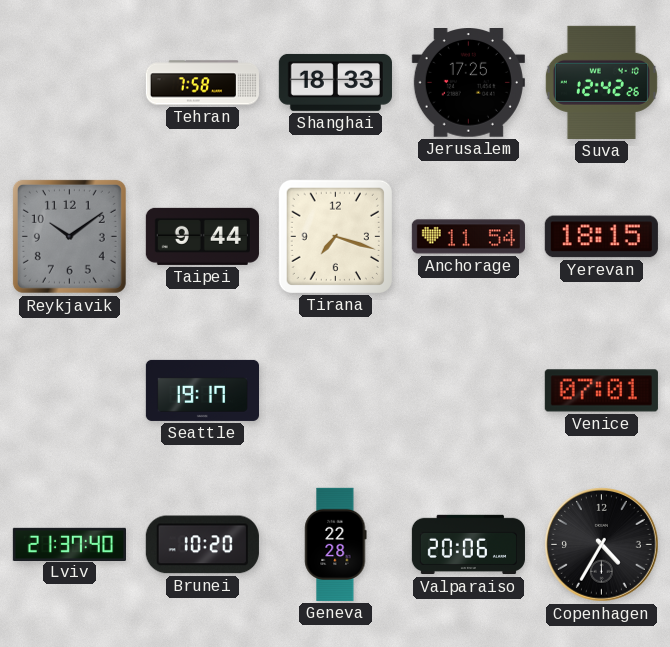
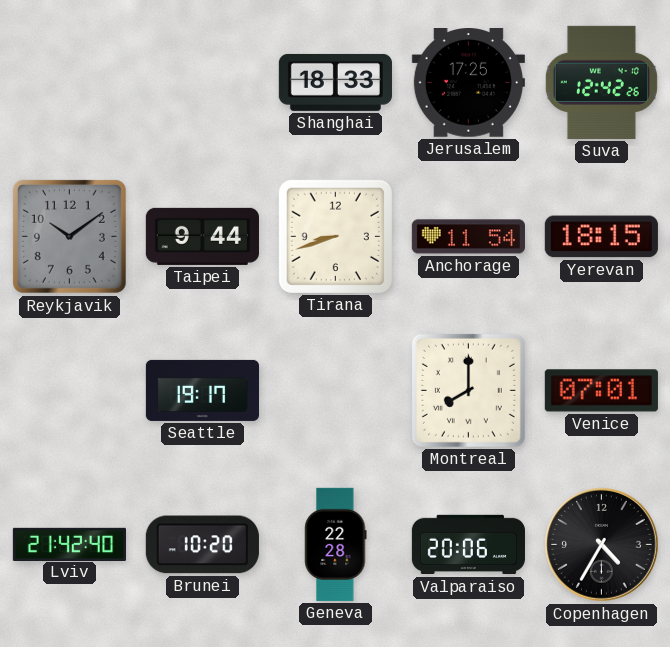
Tehran: 7:58 -> none
Tirana: 7:18 -> 8:42
Montreal: none -> 8:00
Lviv: 21:37 -> 21:42
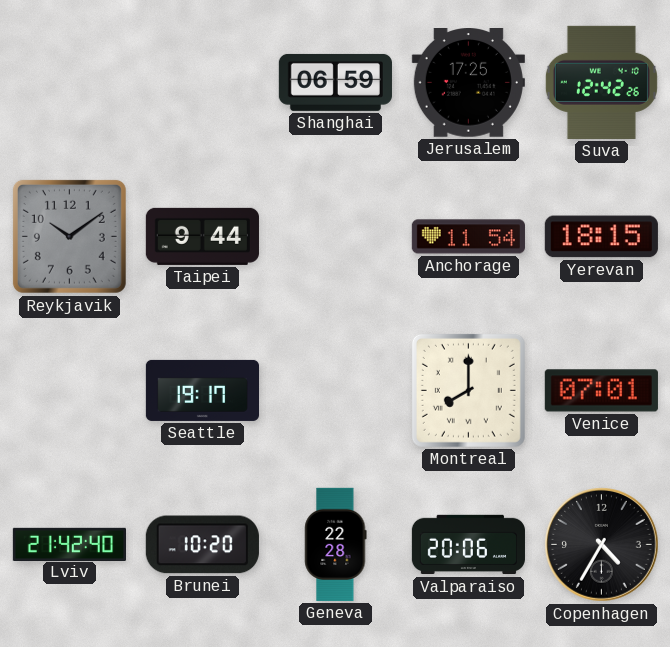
Shanghai: 18:33 -> 06:59
Tirana: 8:42 -> none
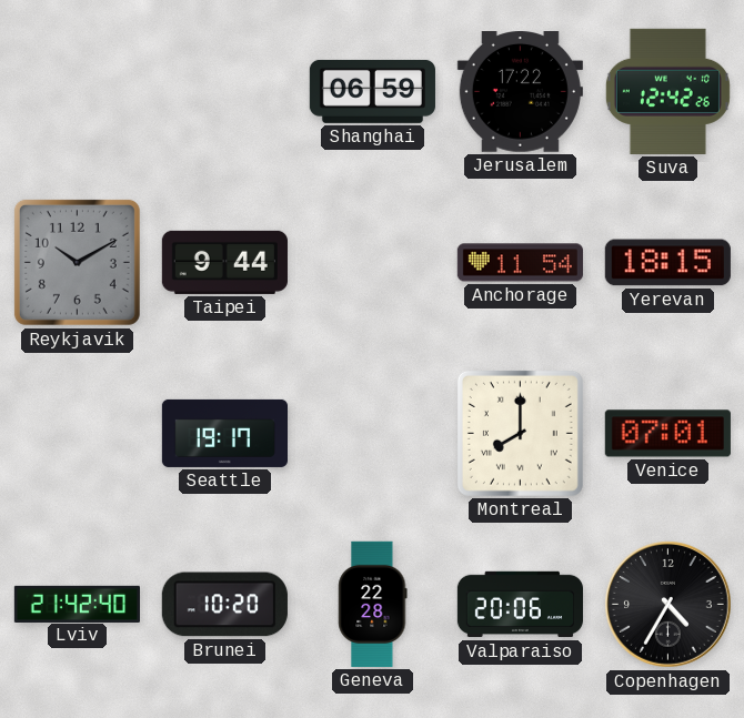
Jerusalem: 17:25 -> 17:22
Reykjavik: 10:09 -> 10:10
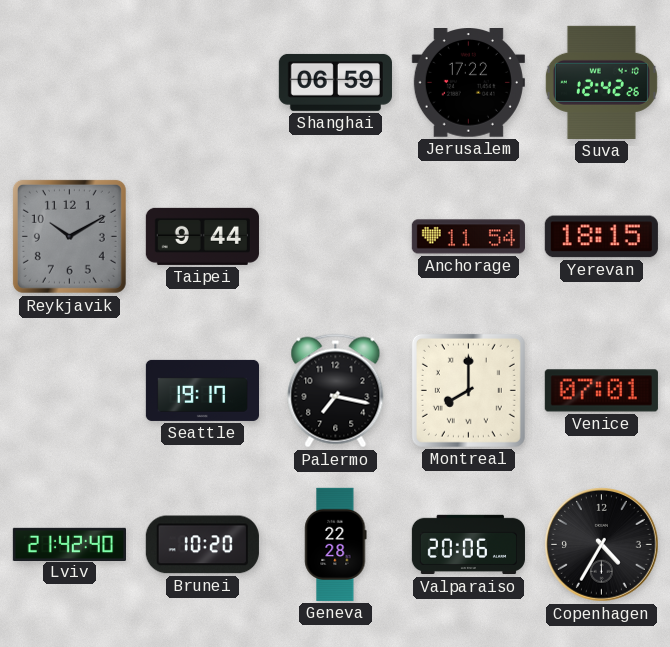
Palermo: none -> 7:17
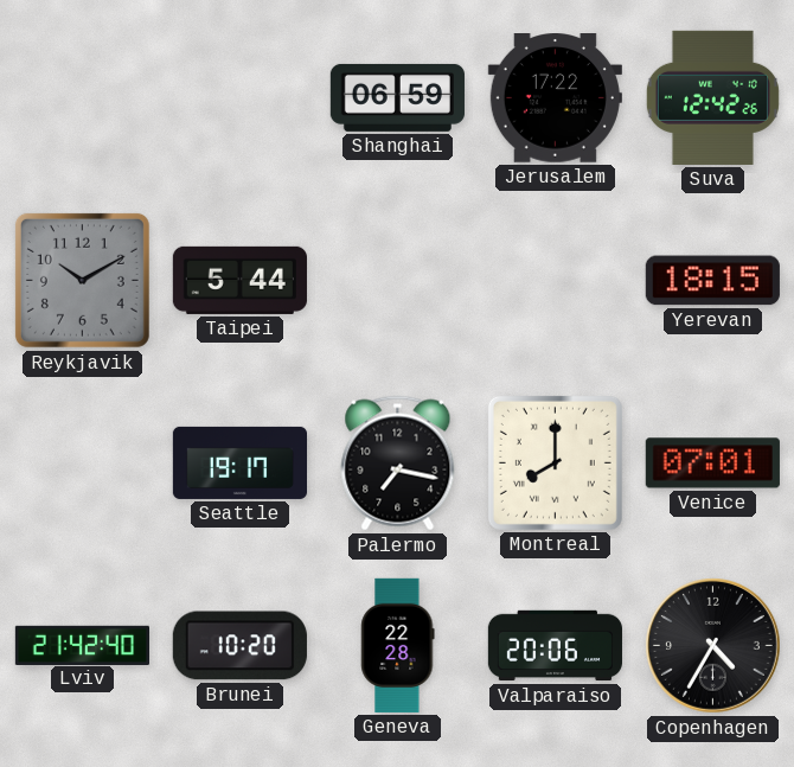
Taipei: 9:44 -> 5:44
Anchorage: 11:54 -> none
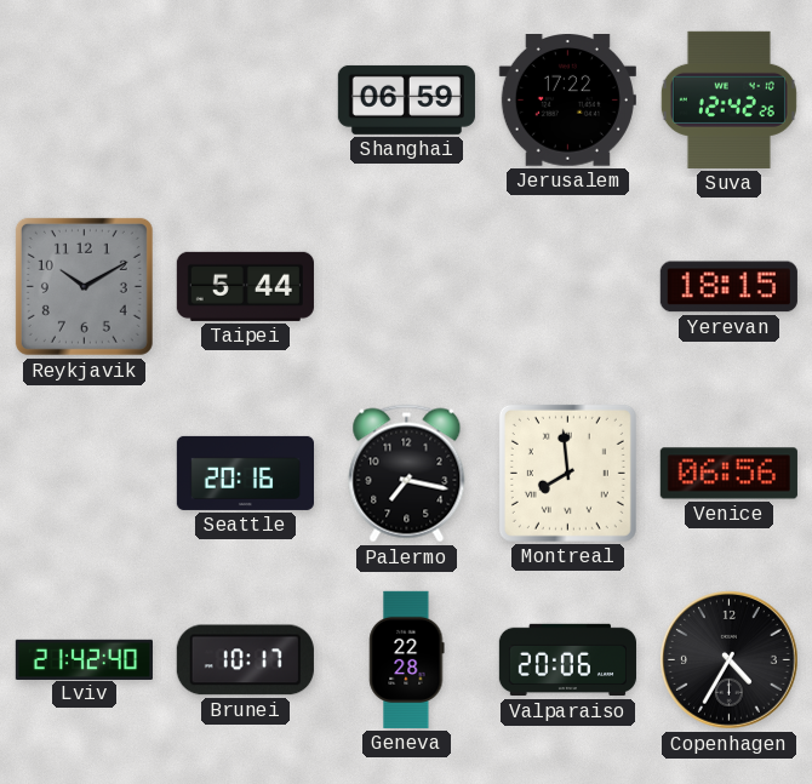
Seattle: 19:17 -> 20:16
Montreal: 8:00 -> 7:59
Venice: 07:01 -> 06:56
Brunei: 10:20 -> 10:17
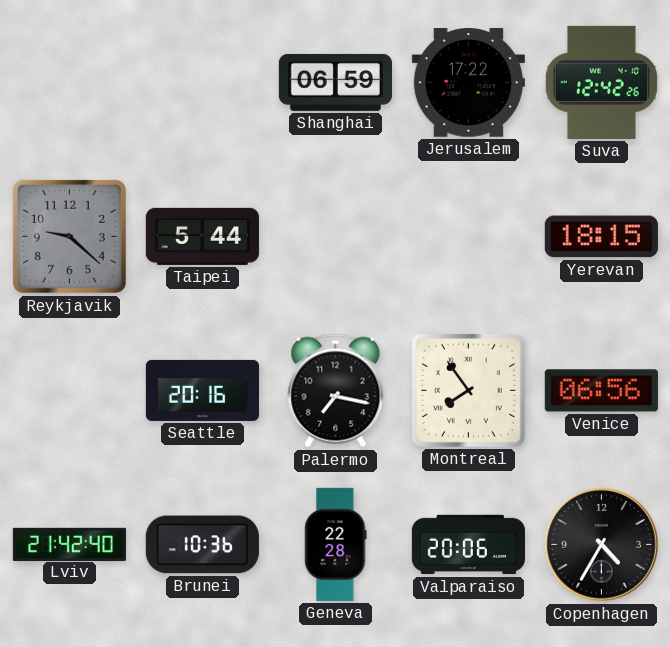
Reykjavik: 10:10 -> 9:22
Montreal: 7:59 -> 7:54
Brunei: 10:17 -> 10:36
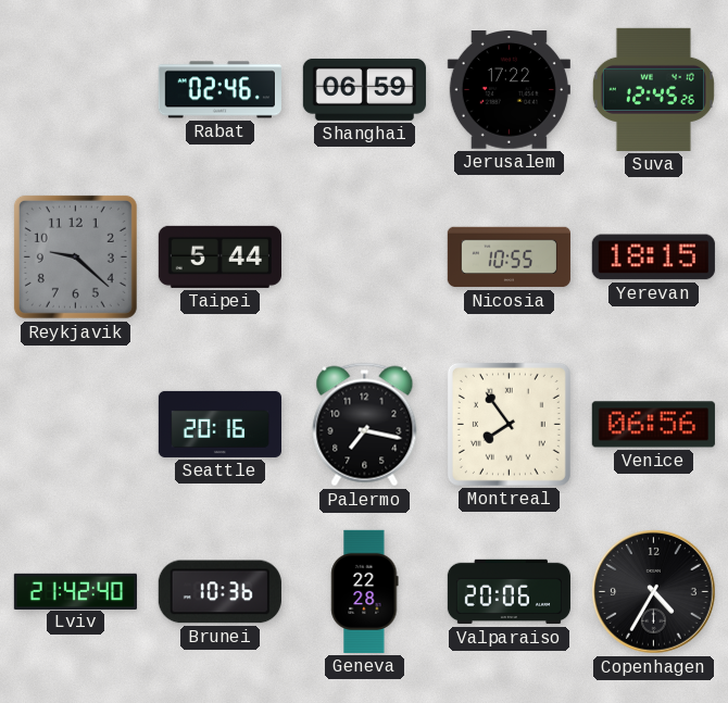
Rabat: none -> 02:46
Suva: 12:42 -> 12:45
Nicosia: none -> 10:55
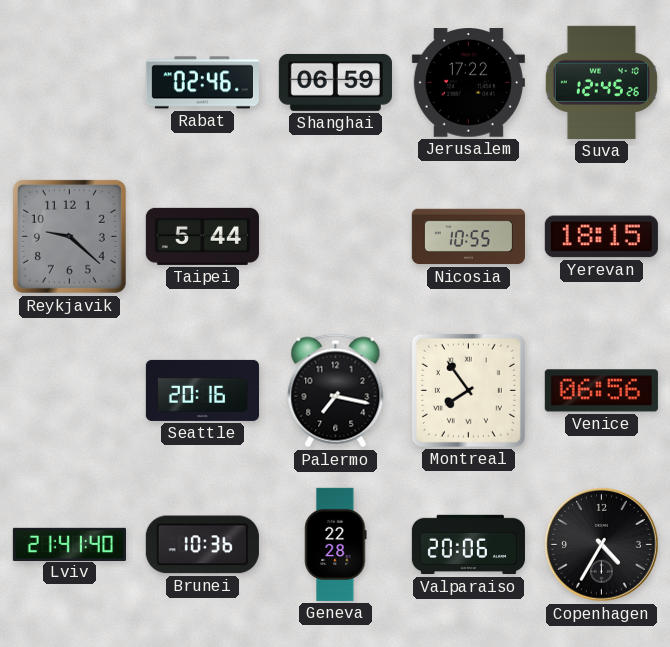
Lviv: 21:42 -> 21:41
